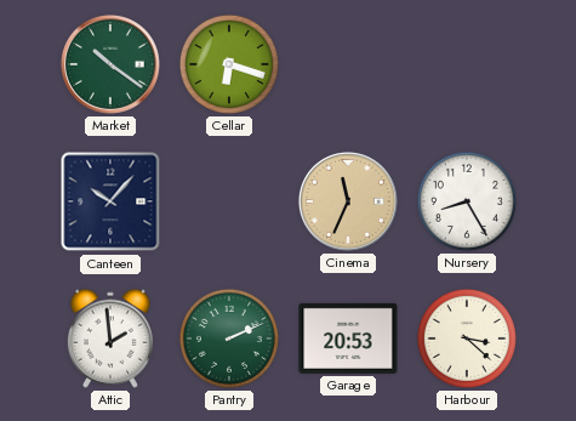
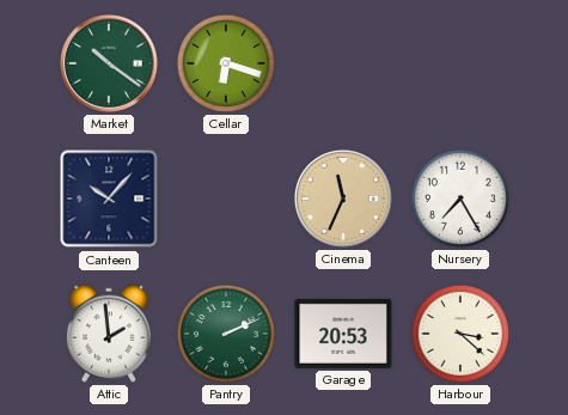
Nursery: 8:25 -> 7:25
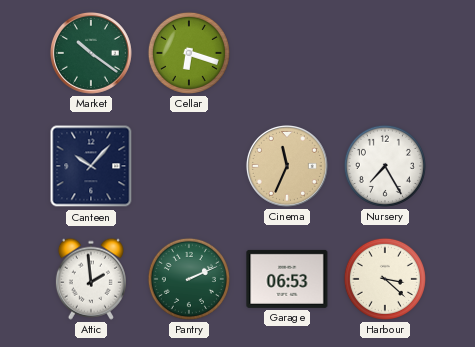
Garage: 20:53 -> 06:53
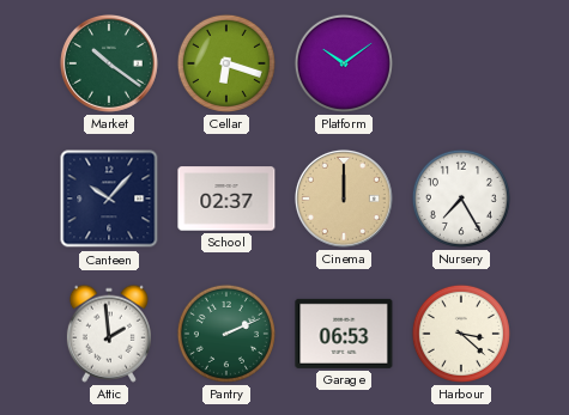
Platform: none -> 10:09
School: none -> 02:37
Cinema: 11:34 -> 12:00
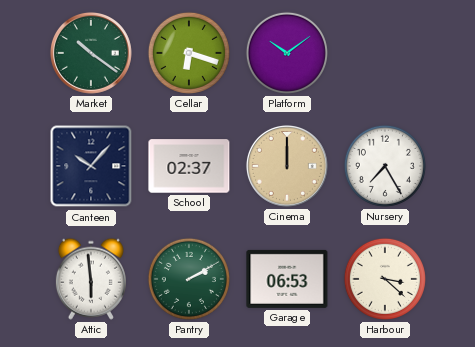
Attic: 1:59 -> 5:59
Pantry: 2:11 -> 2:10
